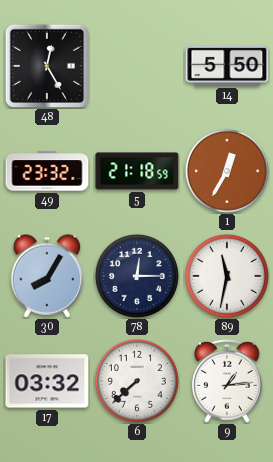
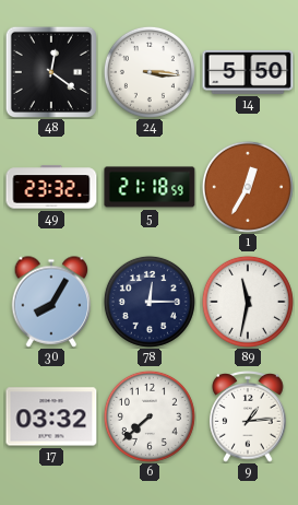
48: 12:25 -> 12:21
24: none -> 3:16
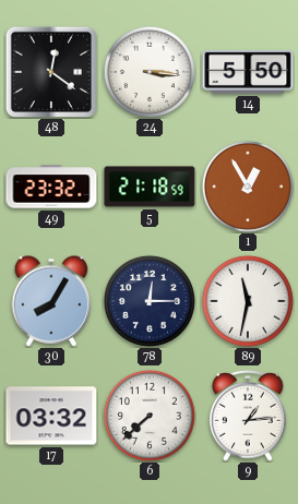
1: 12:35 -> 12:55
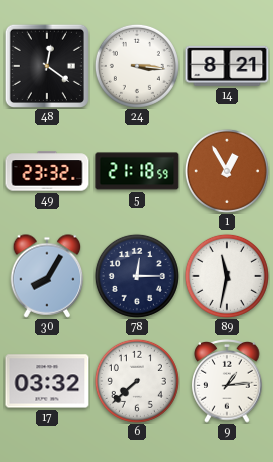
14: 5:50 -> 8:21
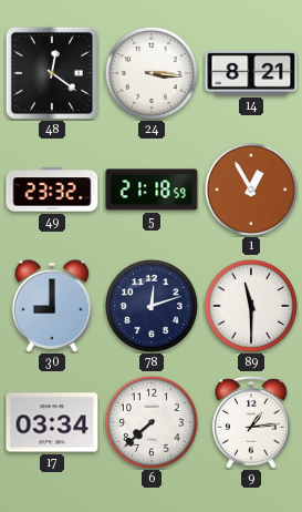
30: 8:05 -> 9:00
78: 12:15 -> 12:12
89: 11:32 -> 11:30
17: 03:32 -> 03:34
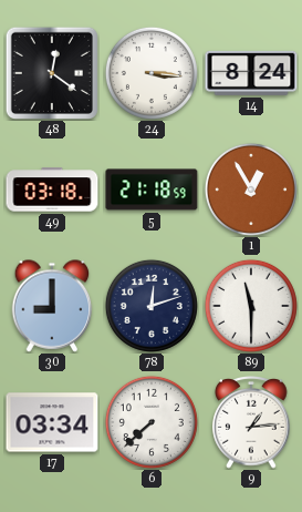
14: 8:21 -> 8:24
49: 23:32 -> 03:18
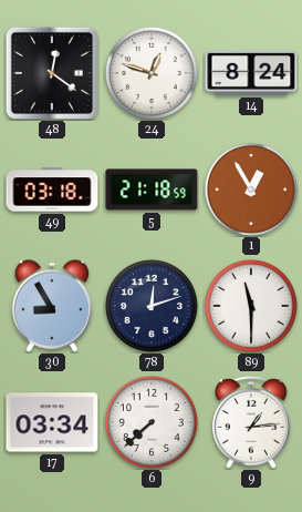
24: 3:16 -> 12:48
30: 9:00 -> 8:55
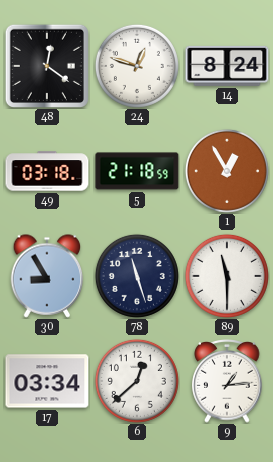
78: 12:12 -> 11:27
6: 7:38 -> 12:38
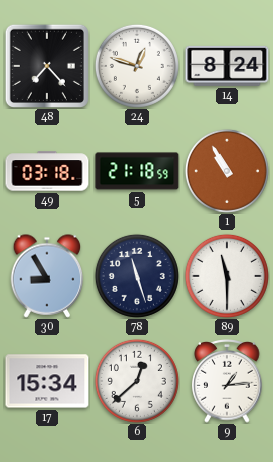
48: 12:21 -> 7:23
1: 12:55 -> 10:55
17: 03:34 -> 15:34
